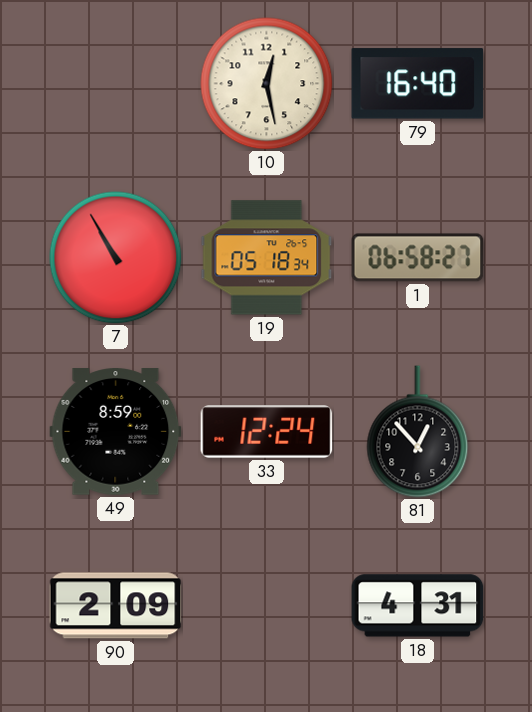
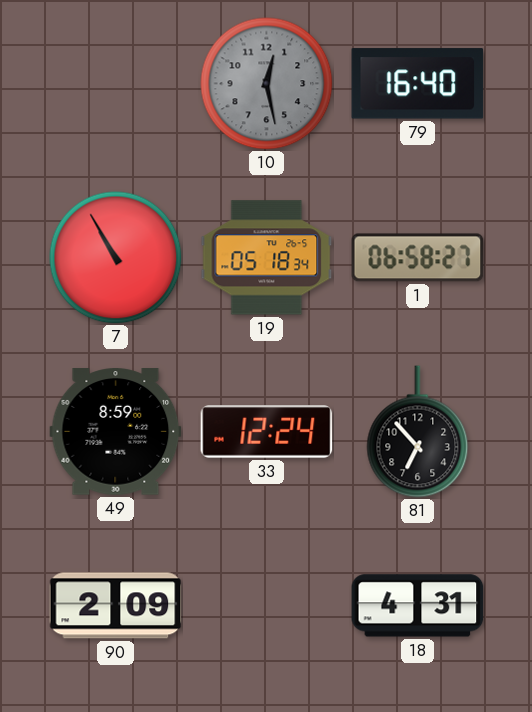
10 dial: cream -> grey
81: 12:53 -> 6:53
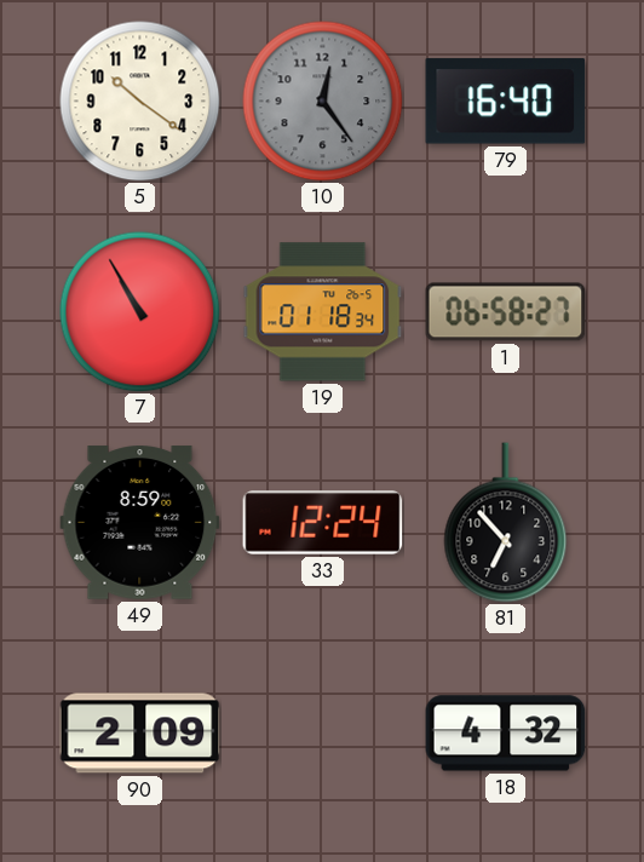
5: none -> 10:21
10: 12:28 -> 12:24
19: 05:18 -> 01:18
18: 4:31 -> 4:32
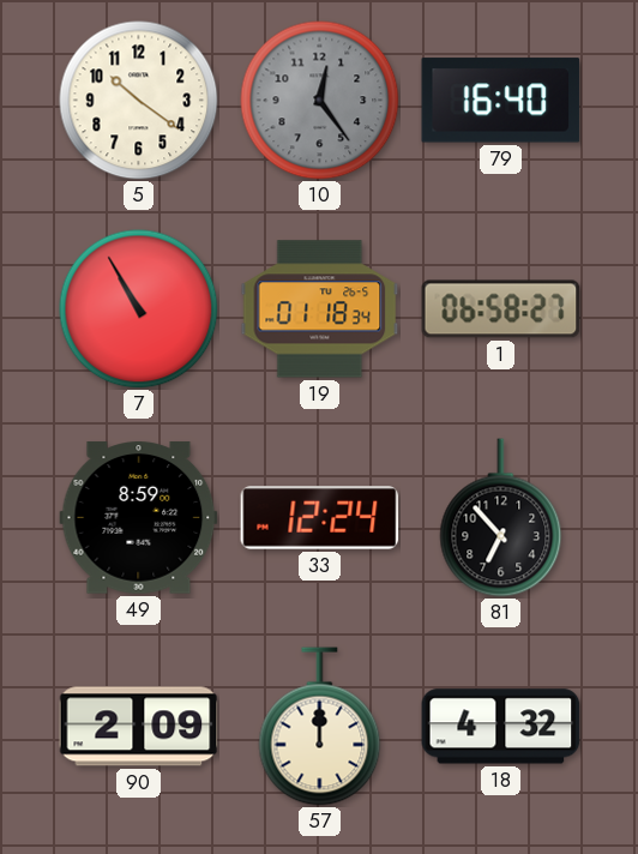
57: none -> 12:00
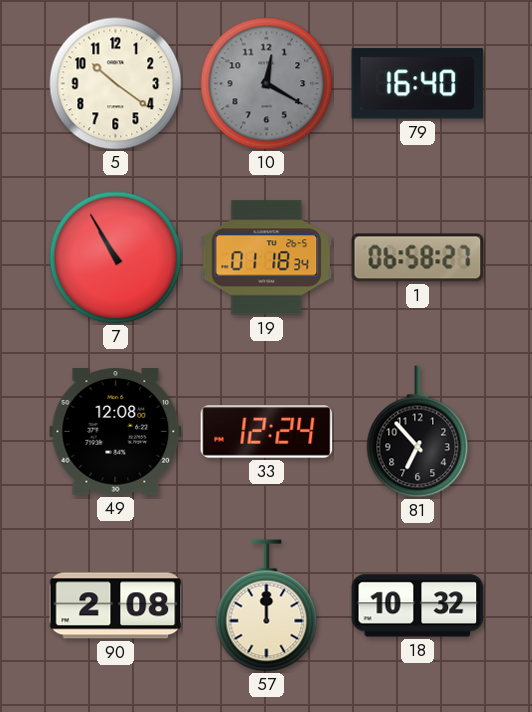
10: 12:24 -> 12:20
49: 8:59 -> 12:08
90: 2:09 -> 2:08
18: 4:32 -> 10:32
